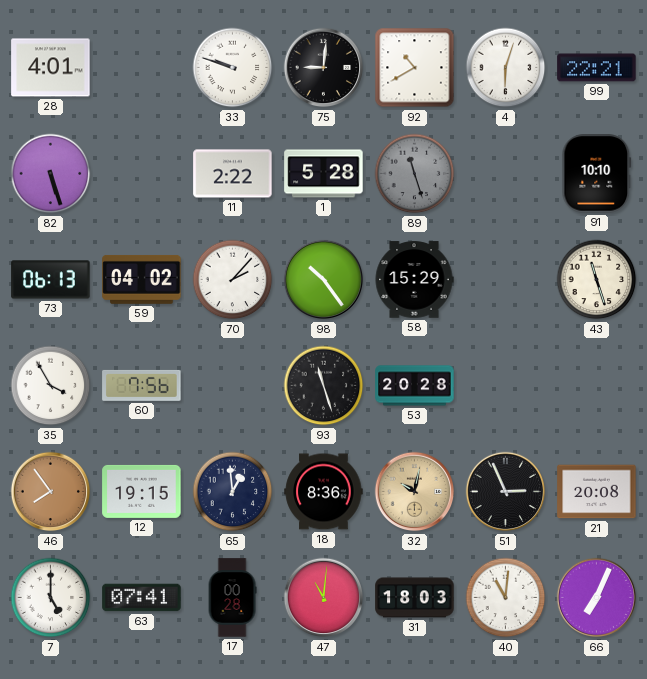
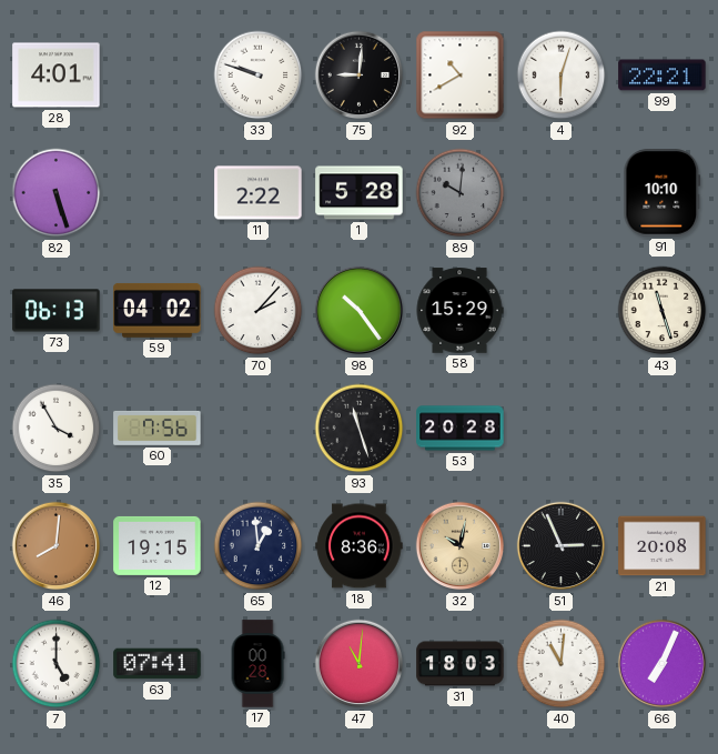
89: 11:27 -> 10:01
46: 7:54 -> 8:01
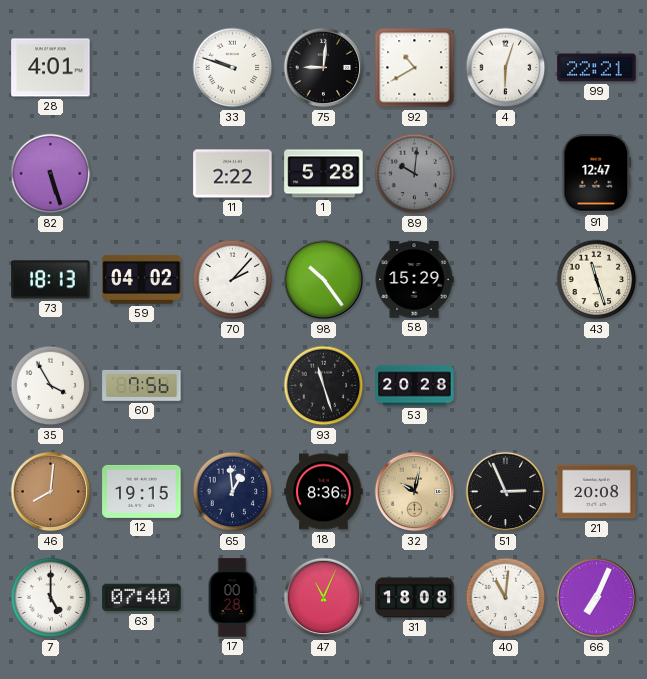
91: 10:10 -> 12:47
73: 06:13 -> 18:13
63: 07:41 -> 07:40
47: 11:01 -> 11:04
31: 18:03 -> 18:08
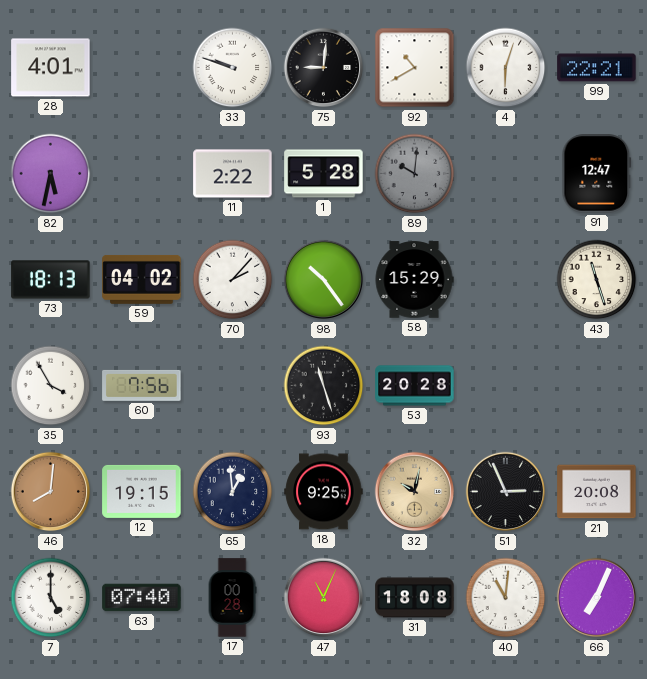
82: 5:27 -> 5:32
18: 8:36 -> 9:25
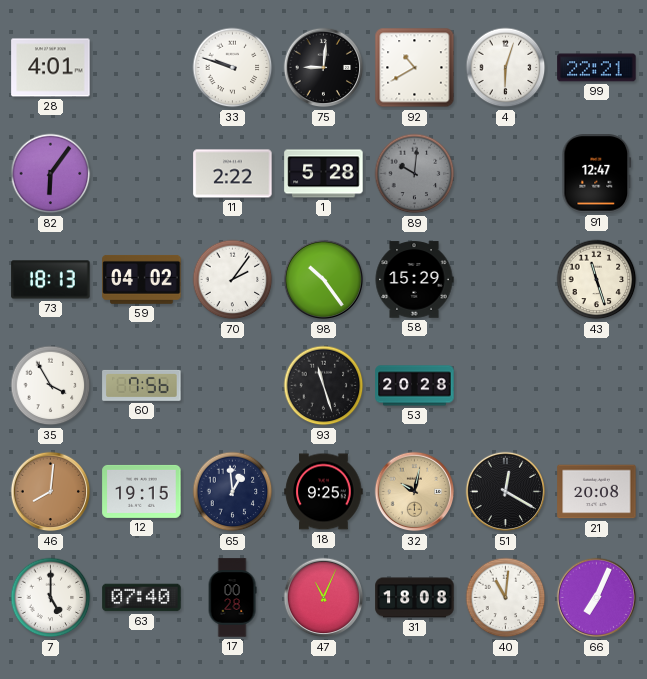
82: 5:32 -> 6:06
70: 2:07 -> 2:06
51: 2:56 -> 12:20
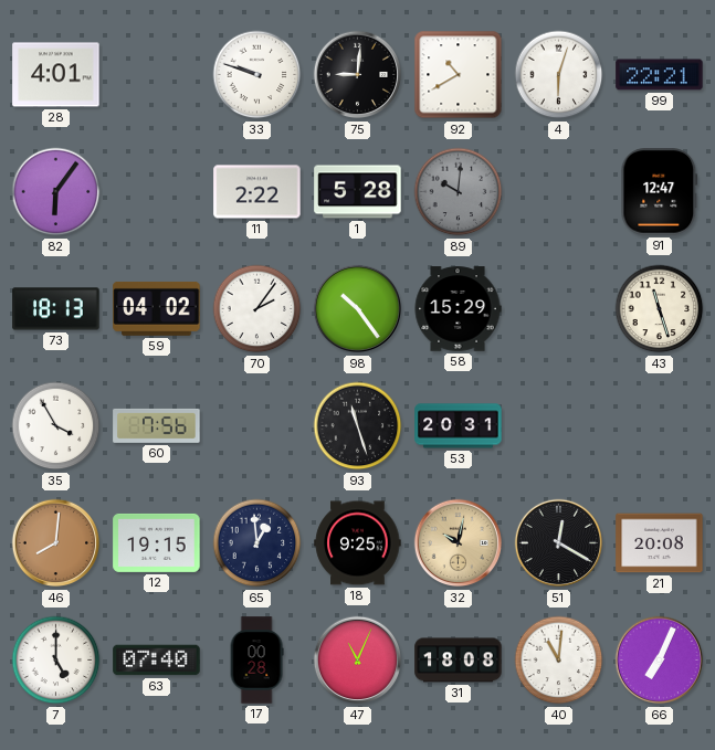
53: 20:28 -> 20:31
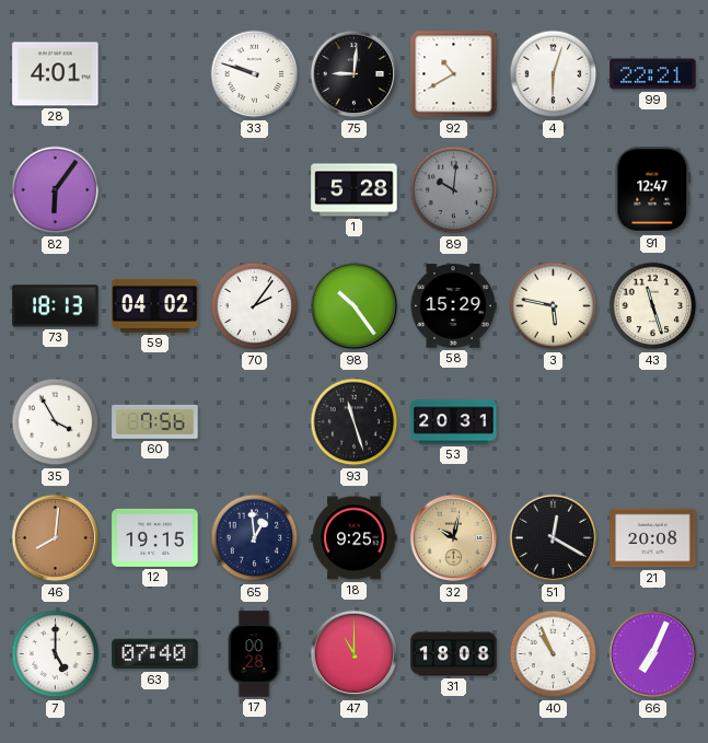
11: 2:22 -> none
3: none -> 5:47
47: 11:04 -> 11:00
40: 11:01 -> 10:56
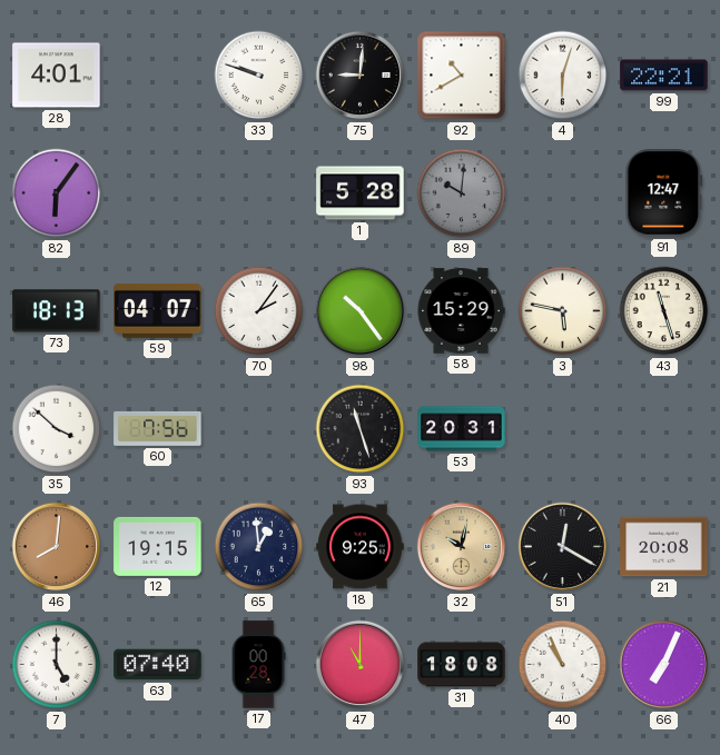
59: 04:02 -> 04:07
35: 3:55 -> 3:52
